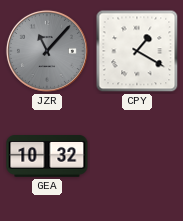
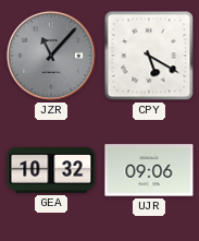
CPY: 1:20 -> 5:20
UJR: none -> 09:06
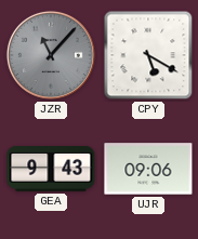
GEA: 10:32 -> 9:43
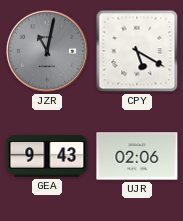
JZR: 11:07 -> 11:02
UJR: 09:06 -> 02:06
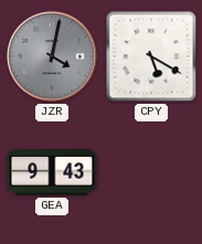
JZR: 11:02 -> 4:02
UJR: 02:06 -> none
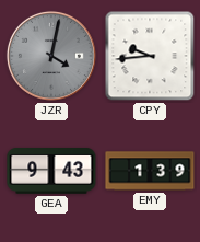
CPY: 5:20 -> 9:44
EMY: none -> 1:39
